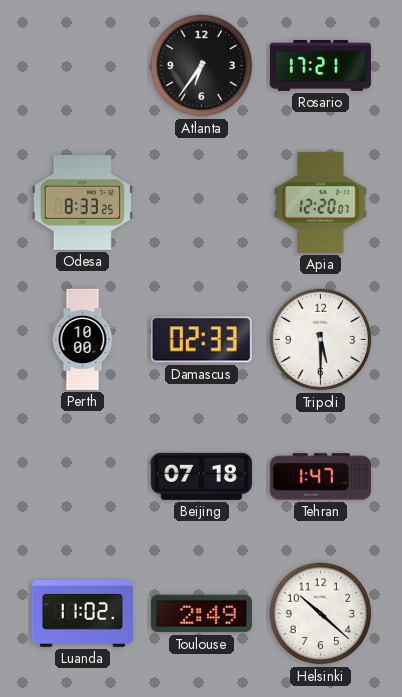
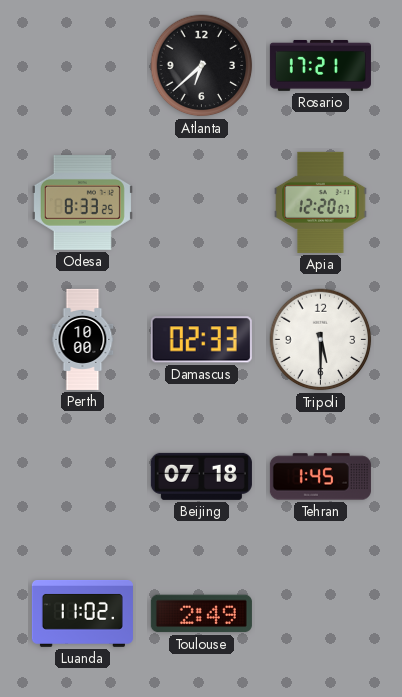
Atlanta: 6:36 -> 6:38
Tehran: 1:47 -> 1:45
Helsinki: 10:22 -> none
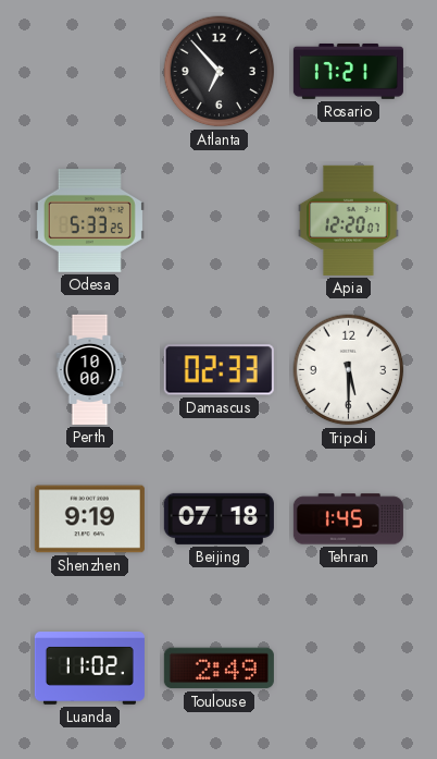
Atlanta: 6:38 -> 6:53
Odesa: 8:33 -> 5:33
Shenzhen: none -> 9:19
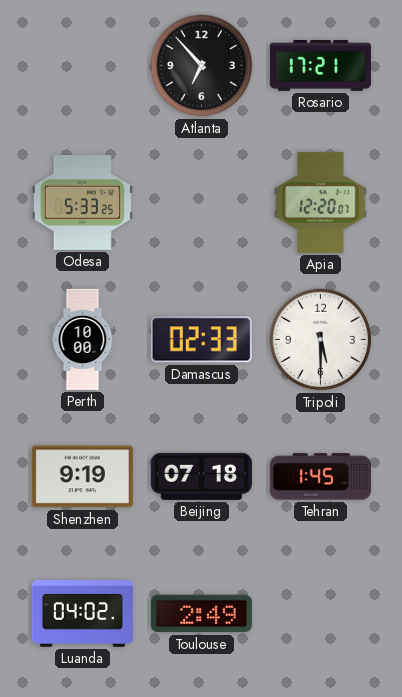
Luanda: 11:02 -> 04:02
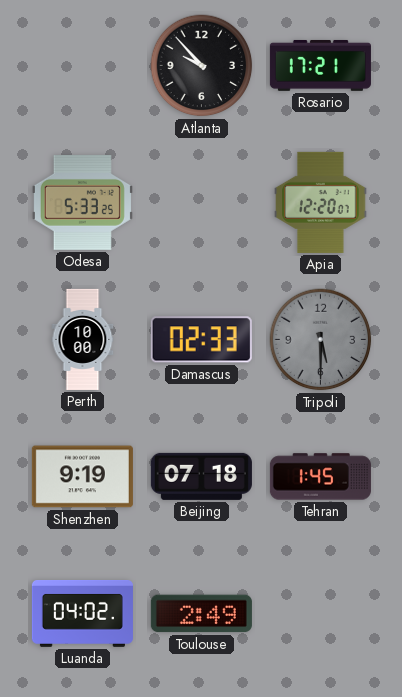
Atlanta: 6:53 -> 9:53
Tripoli dial: white -> grey
